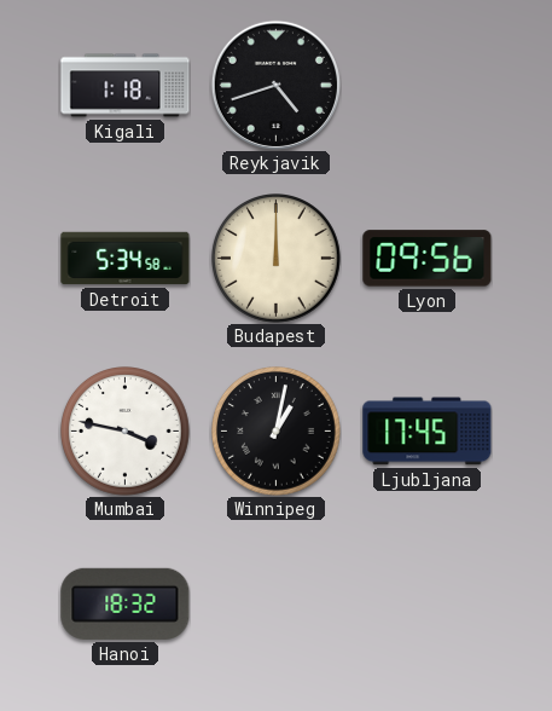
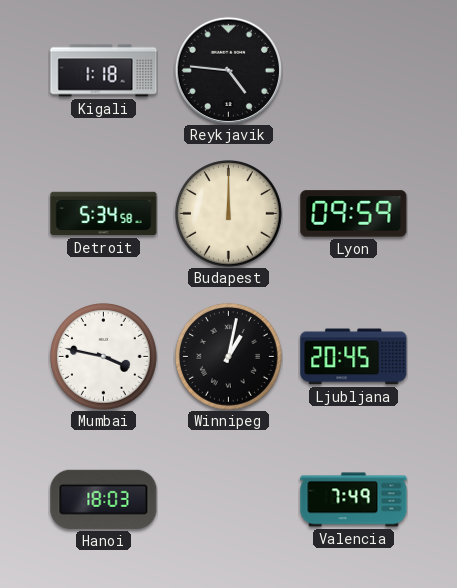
Reykjavik: 4:42 -> 4:46
Lyon: 09:56 -> 09:59
Ljubljana: 17:45 -> 20:45
Hanoi: 18:32 -> 18:03
Valencia: none -> 7:49
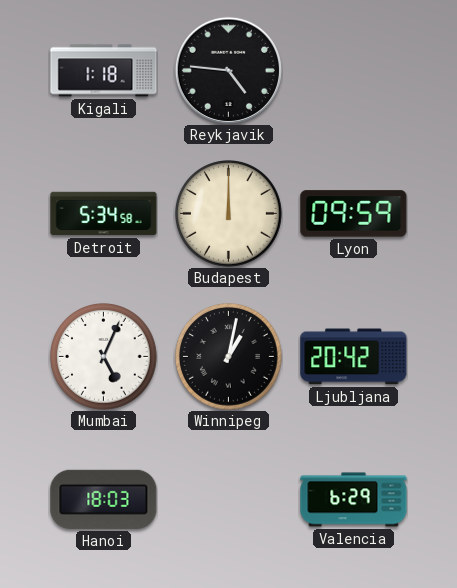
Mumbai: 3:47 -> 5:04
Ljubljana: 20:45 -> 20:42
Valencia: 7:49 -> 6:29
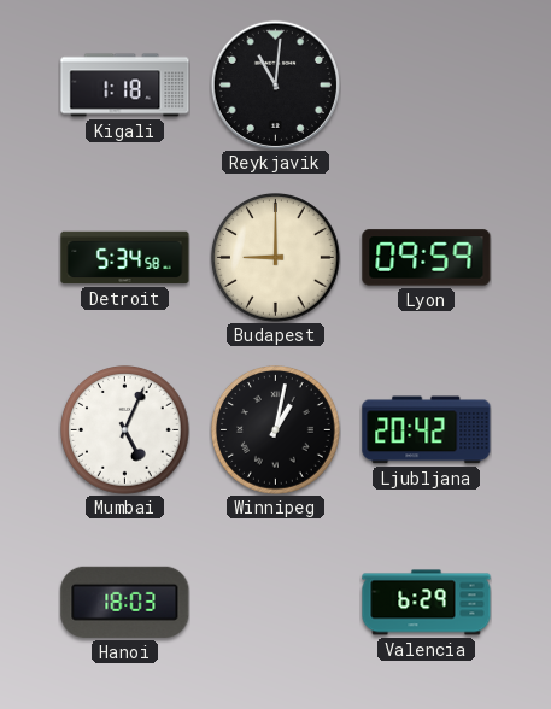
Reykjavik: 4:46 -> 11:01
Budapest: 12:00 -> 9:00
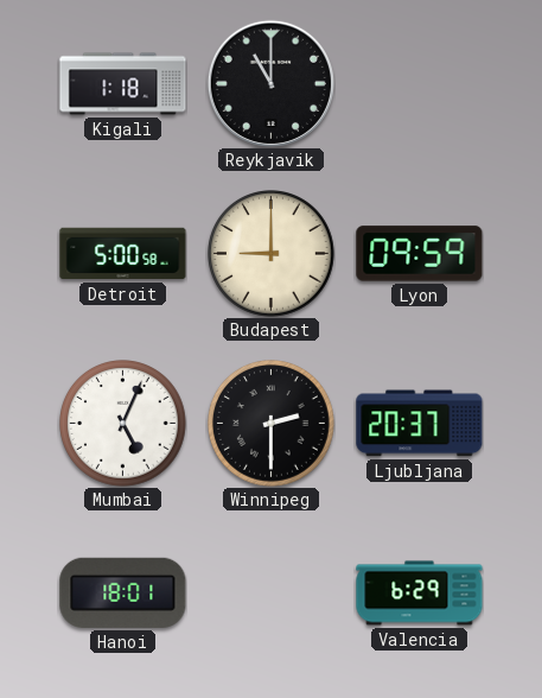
Reykjavik: 11:01 -> 11:00
Detroit: 5:34 -> 5:00
Winnipeg: 1:02 -> 2:30
Ljubljana: 20:42 -> 20:37
Hanoi: 18:03 -> 18:01
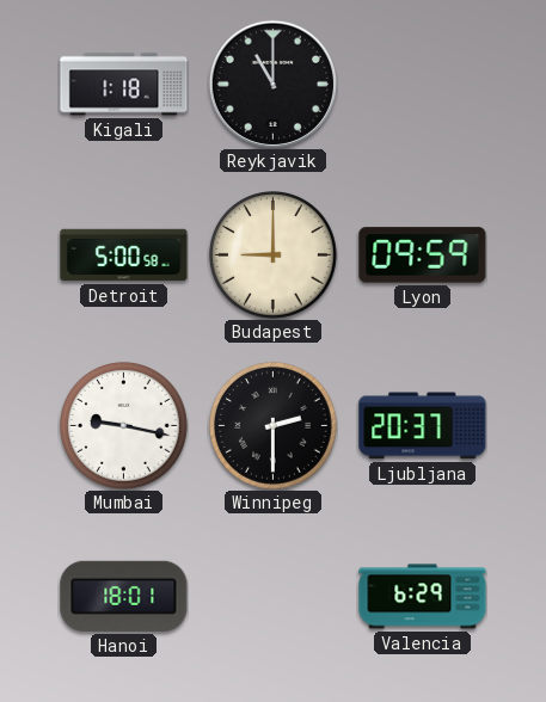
Mumbai: 5:04 -> 9:17
